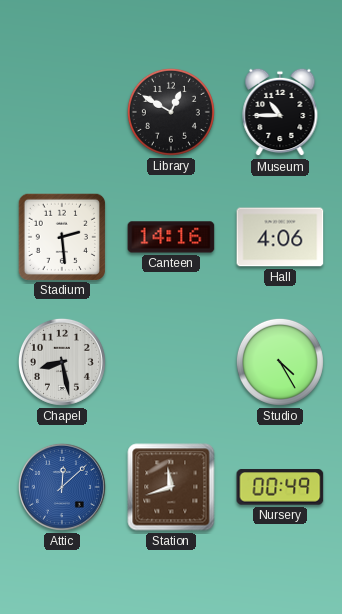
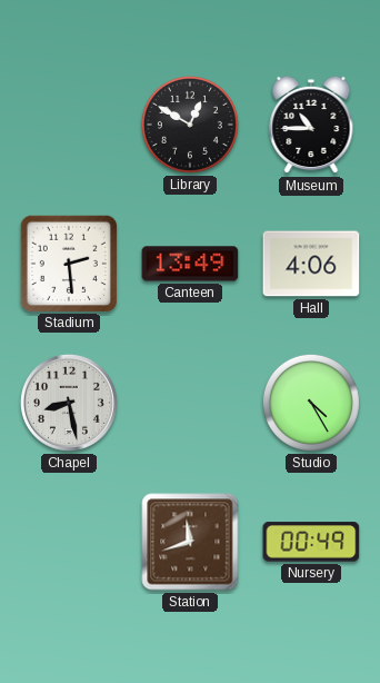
Canteen: 14:16 -> 13:49
Attic: 12:08 -> none
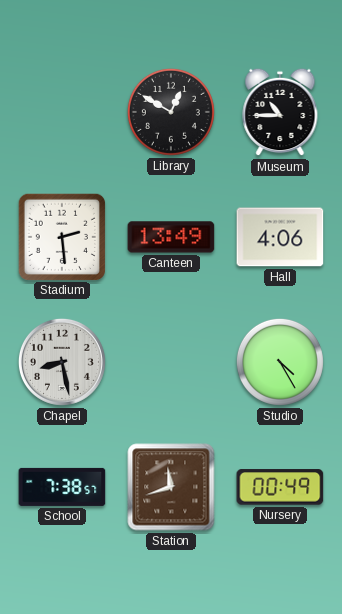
School: none -> 7:38
